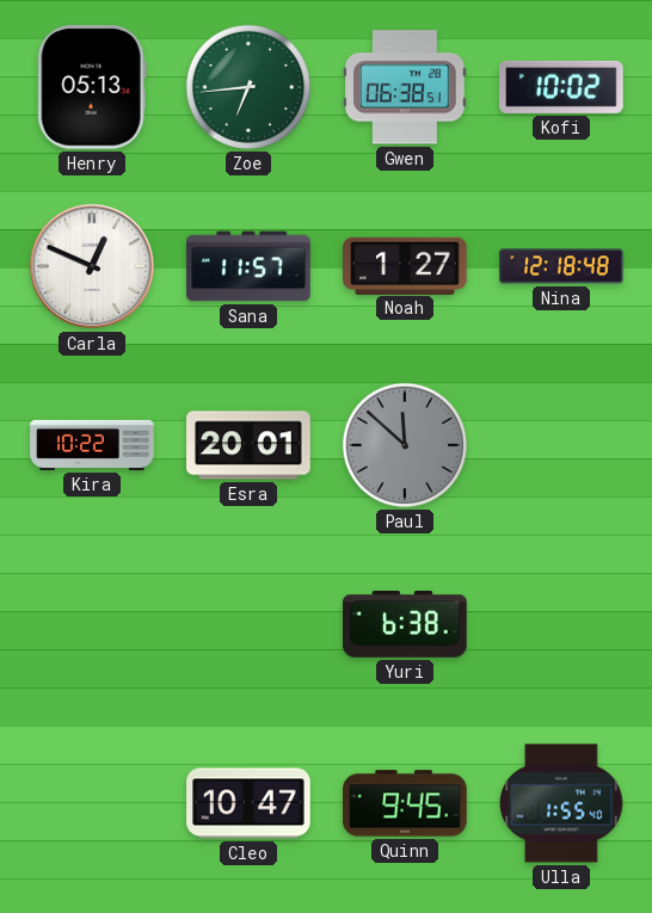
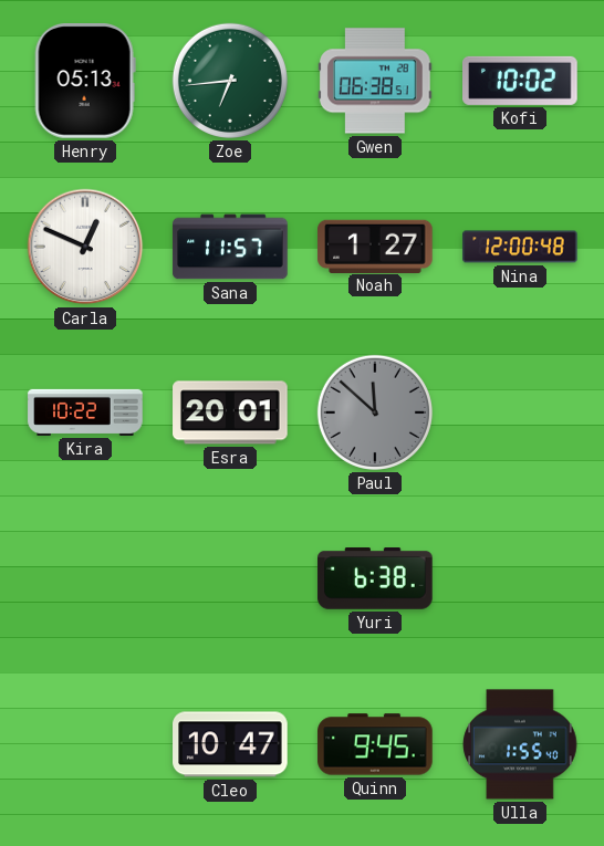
Nina: 12:18 -> 12:00
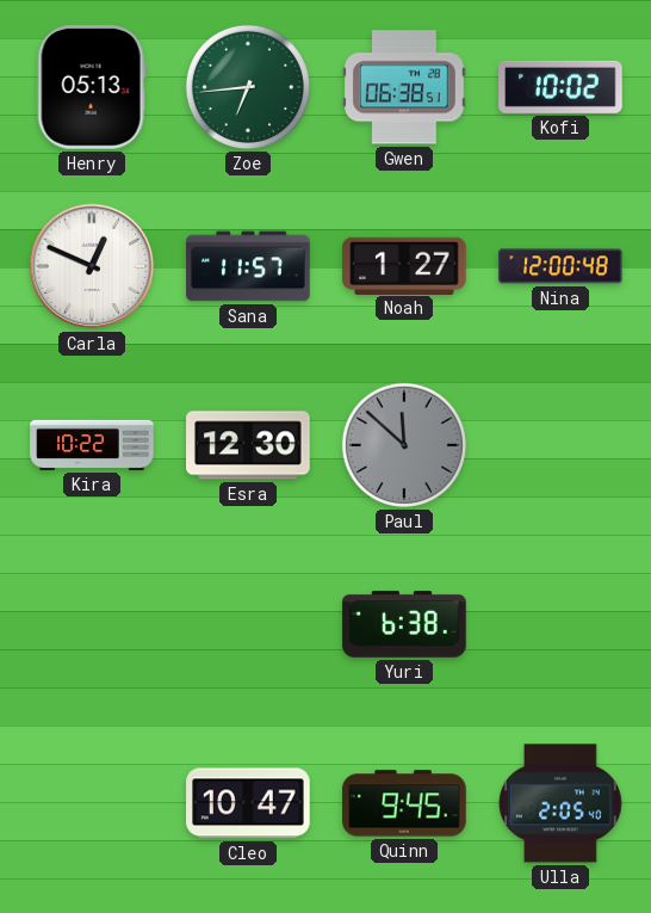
Esra: 20:01 -> 12:30
Ulla: 1:55 -> 2:05
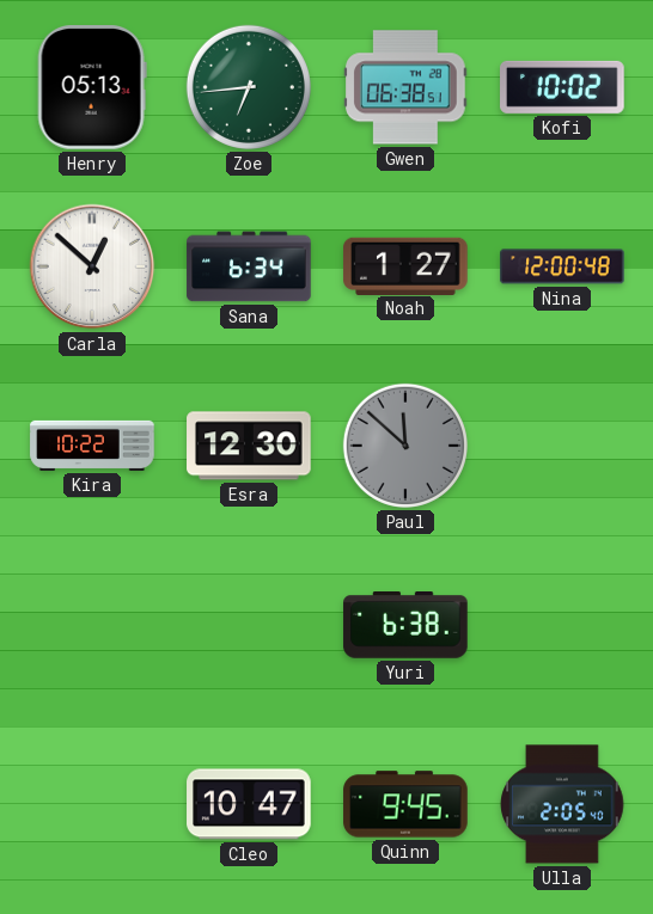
Carla: 12:49 -> 12:52
Sana: 11:57 -> 6:34
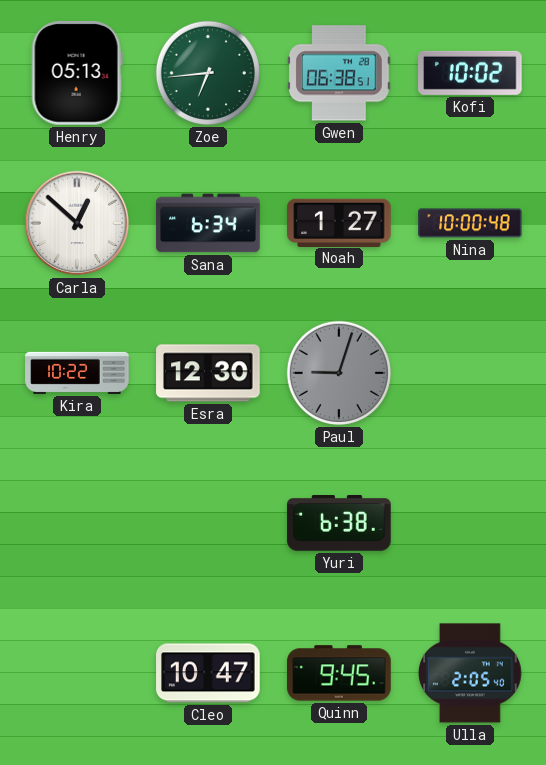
Nina: 12:00 -> 10:00
Paul: 11:52 -> 9:03
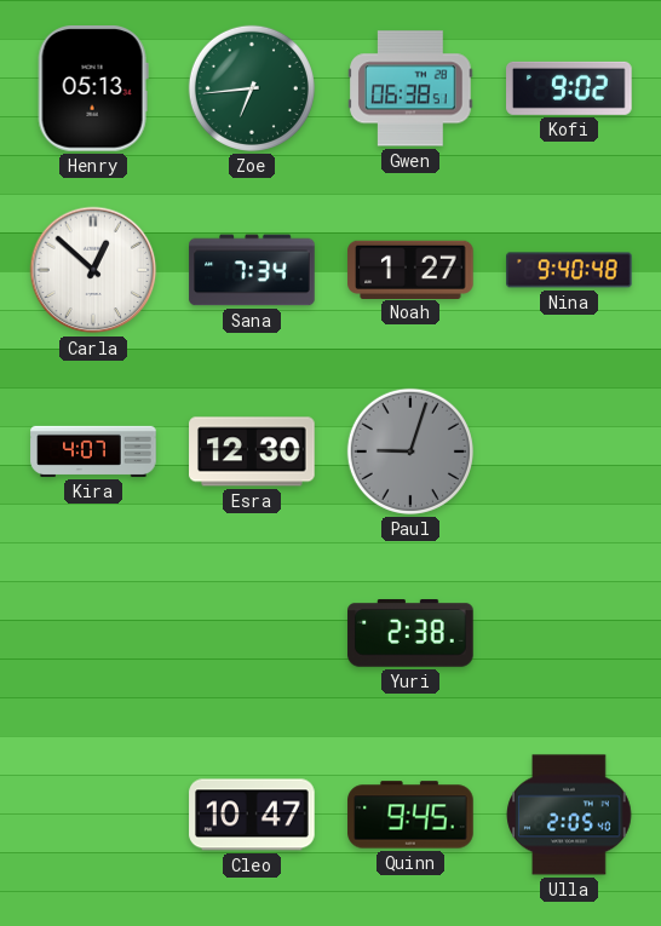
Kofi: 10:02 -> 9:02
Sana: 6:34 -> 7:34
Nina: 10:00 -> 9:40
Kira: 10:22 -> 4:07
Yuri: 6:38 -> 2:38
